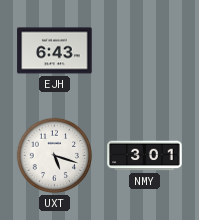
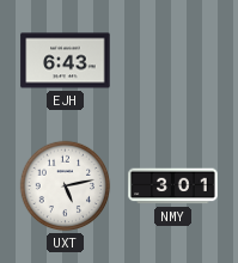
UXT: 5:18 -> 5:13
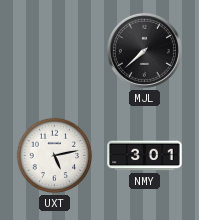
EJH: 6:43 -> none
MJL: none -> 7:38
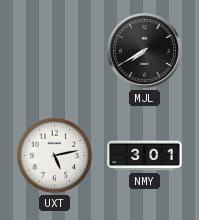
MJL: 7:38 -> 7:40
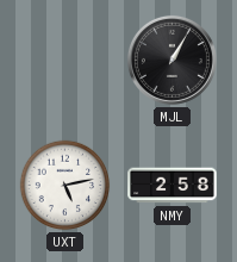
MJL: 7:40 -> 1:05
NMY: 3:01 -> 2:58
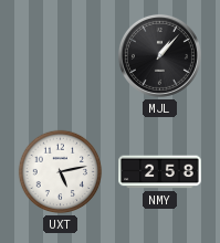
MJL: 1:05 -> 1:07
